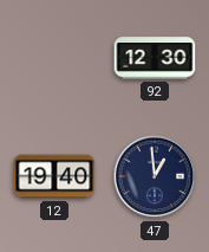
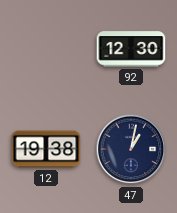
12: 19:40 -> 19:38
47: 12:59 -> 1:02
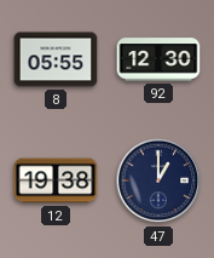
8: none -> 05:55
47: 1:02 -> 1:00
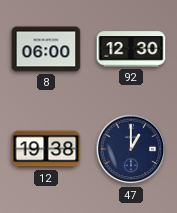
8: 05:55 -> 06:00
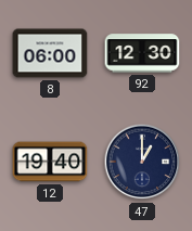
12: 19:38 -> 19:40
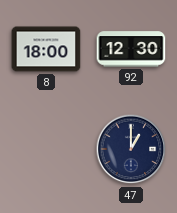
8: 06:00 -> 18:00
12: 19:40 -> none
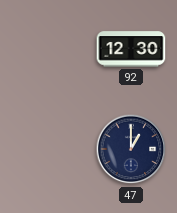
8: 18:00 -> none
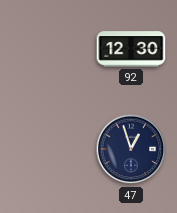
47: 1:00 -> 12:57
